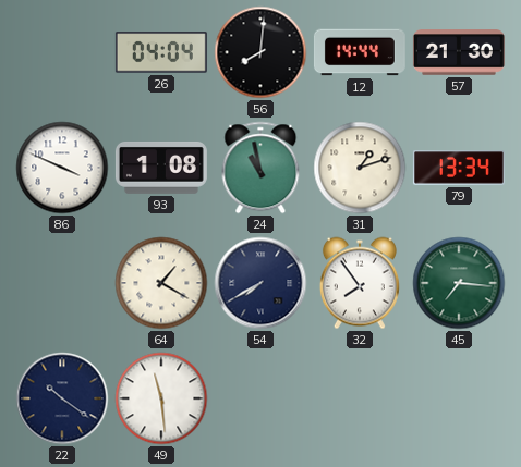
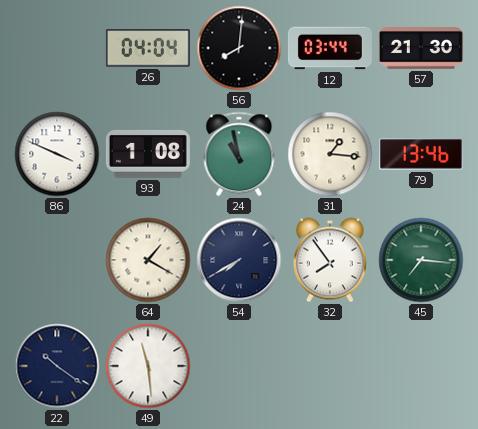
12: 14:44 -> 03:44
31: 1:12 -> 1:16
79: 13:34 -> 13:46
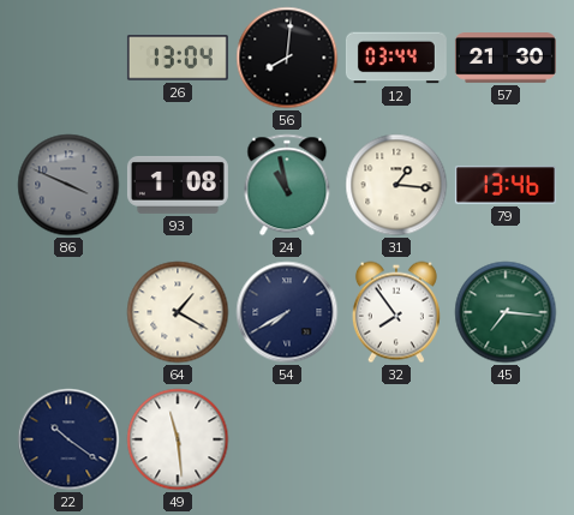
26: 04:04 -> 13:04
86 dial: white -> grey
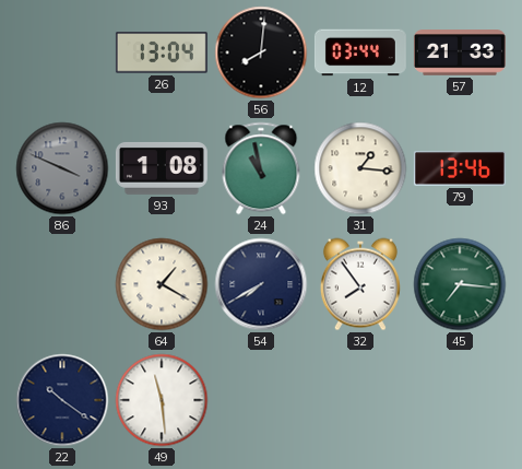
57: 21:30 -> 21:33
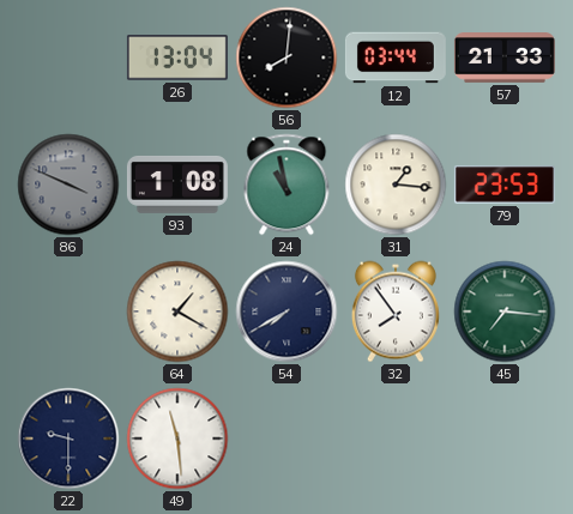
79: 13:46 -> 23:53
22: 10:21 -> 9:30
